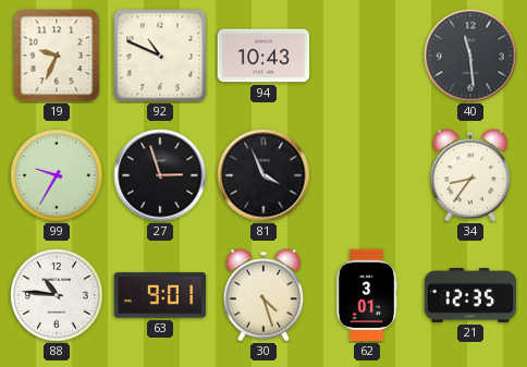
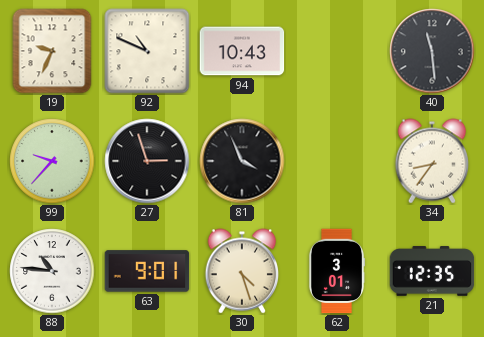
99: 9:35 -> 9:37
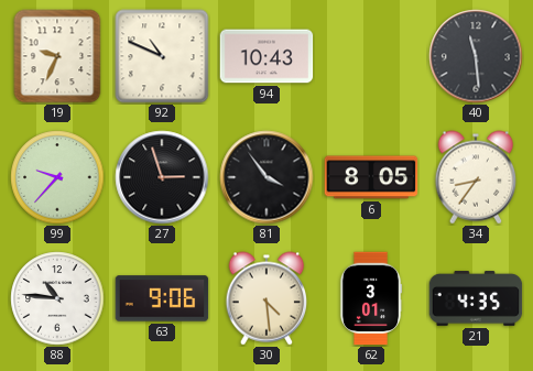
81: 3:56 -> 3:54
6: none -> 8:05
63: 9:01 -> 9:06
30: 4:27 -> 4:29
21: 12:35 -> 4:35
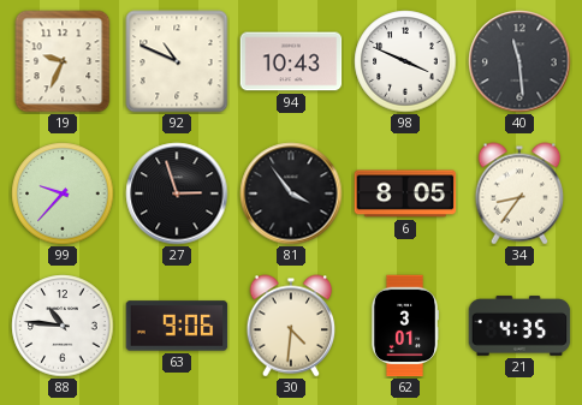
98: none -> 3:49
30: 4:29 -> 4:31
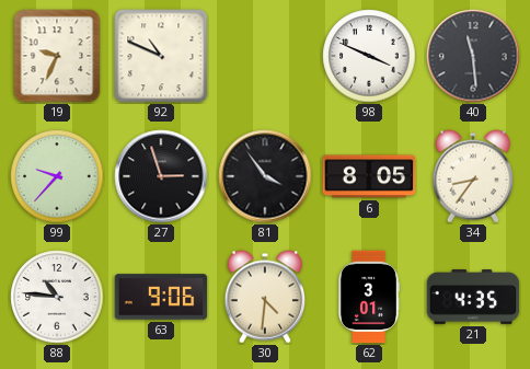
94: 10:43 -> none
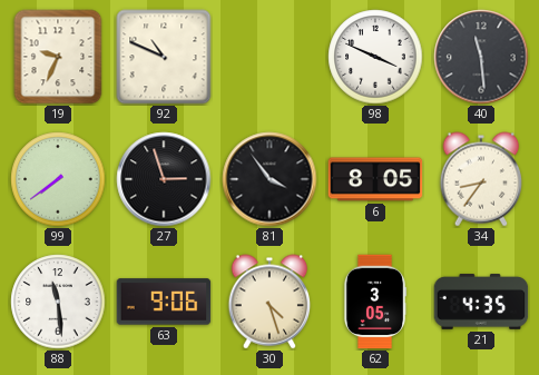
99: 9:37 -> 7:39
88: 10:46 -> 11:29
30: 4:31 -> 4:27
62: 3:01 -> 3:05
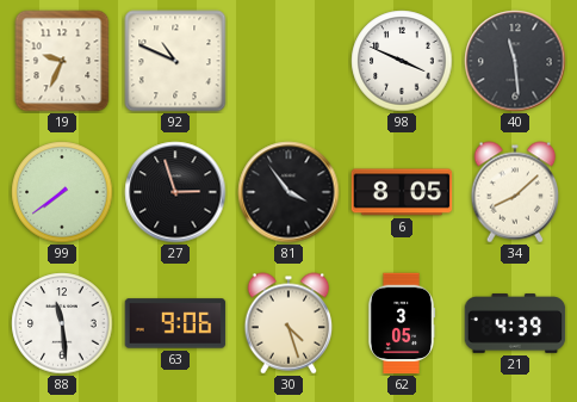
34: 8:36 -> 8:08
21: 4:35 -> 4:39
